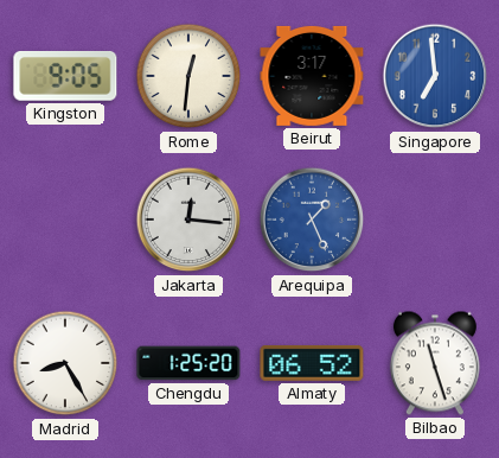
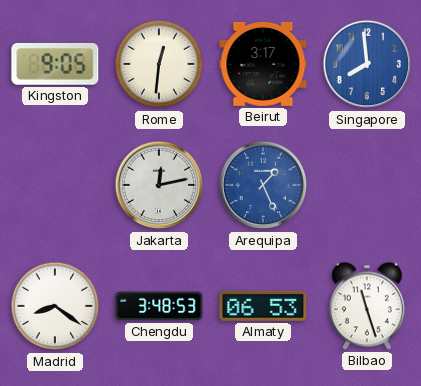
Singapore: 6:59 -> 7:59
Jakarta: 12:16 -> 12:13
Madrid: 8:25 -> 8:21
Chengdu: 1:25 -> 3:48
Almaty: 06:52 -> 06:53
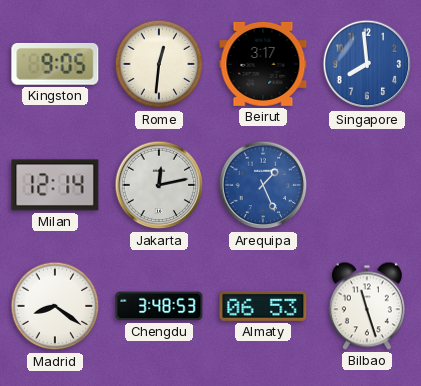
Milan: none -> 12:14
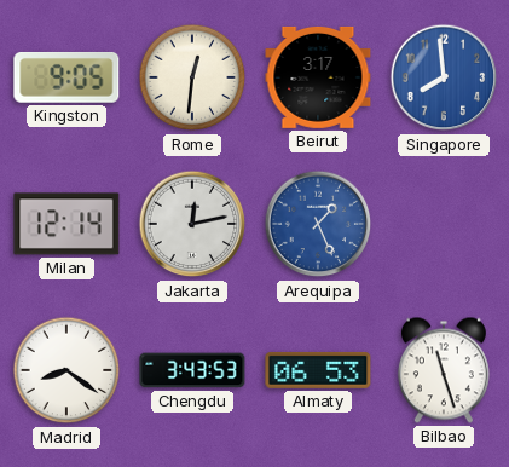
Chengdu: 3:48 -> 3:43
